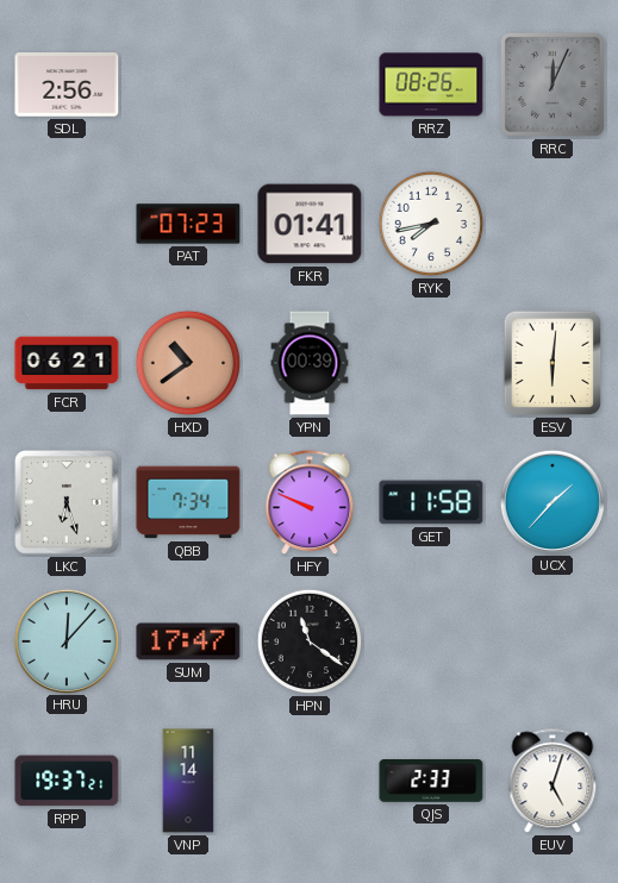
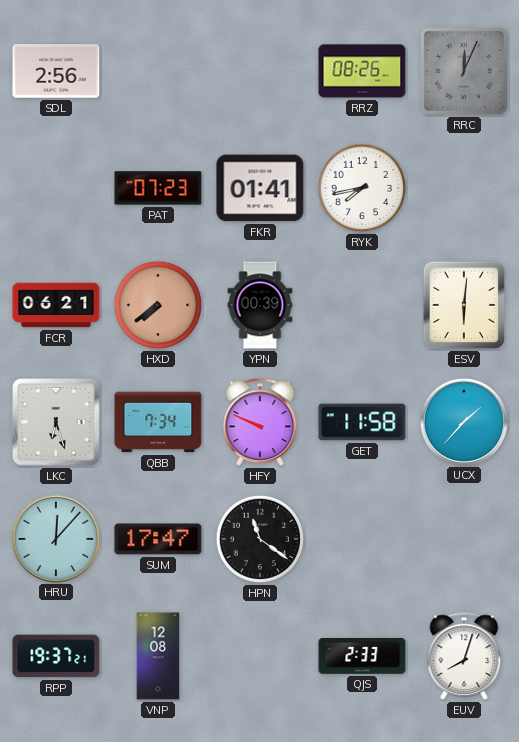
HXD: 10:39 -> 7:39
VNP: 11:14 -> 12:08
EUV: 5:03 -> 8:03
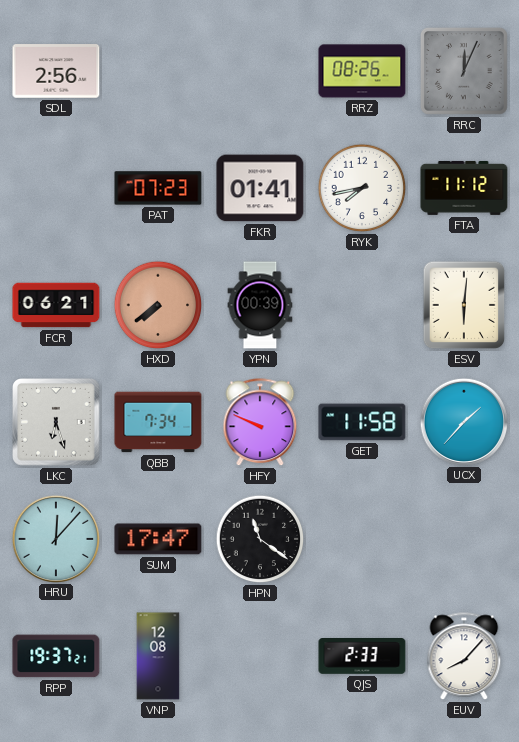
FTA: none -> 11:12
EUV: 8:03 -> 8:07
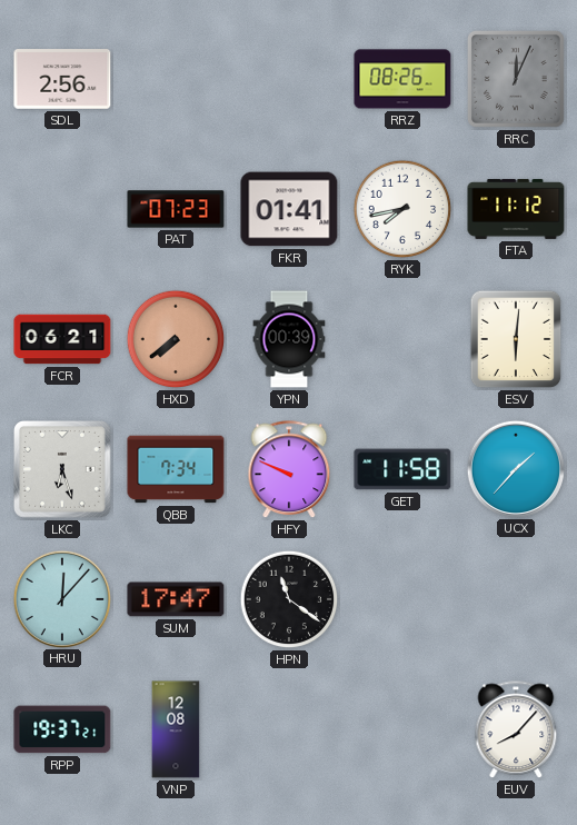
QJS: 2:33 -> none
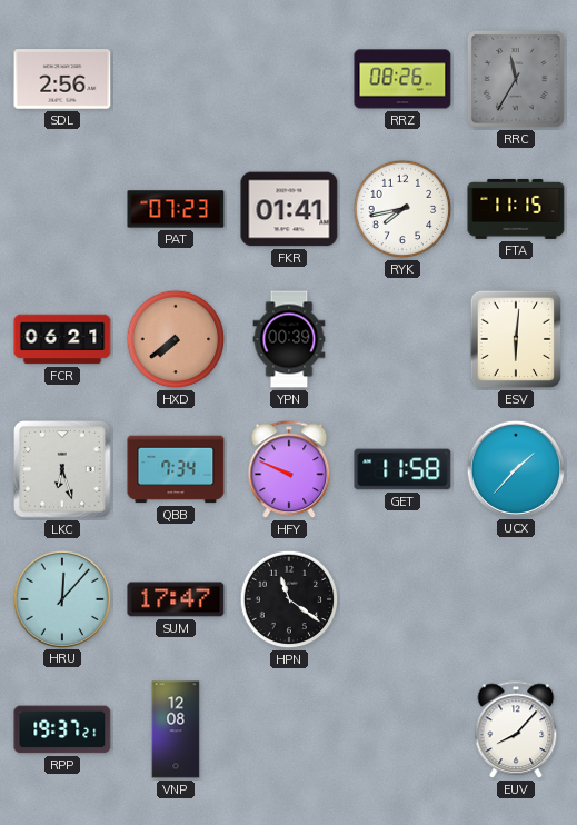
RRC: 12:04 -> 11:35
FTA: 11:12 -> 11:15
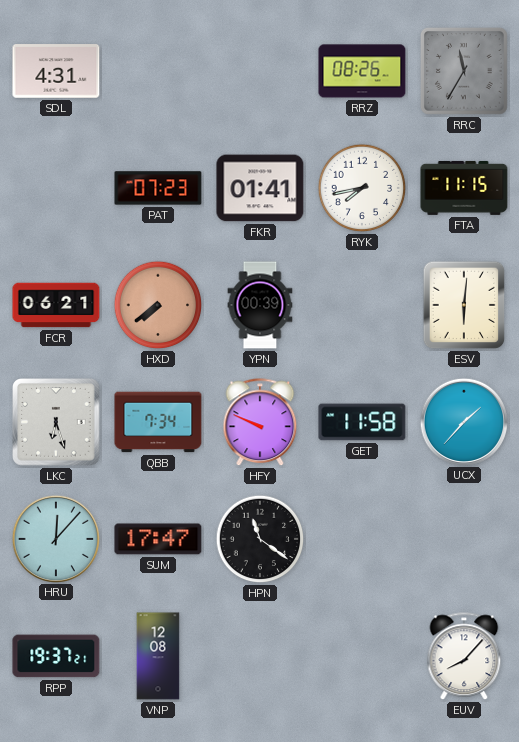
SDL: 2:56 -> 4:31
